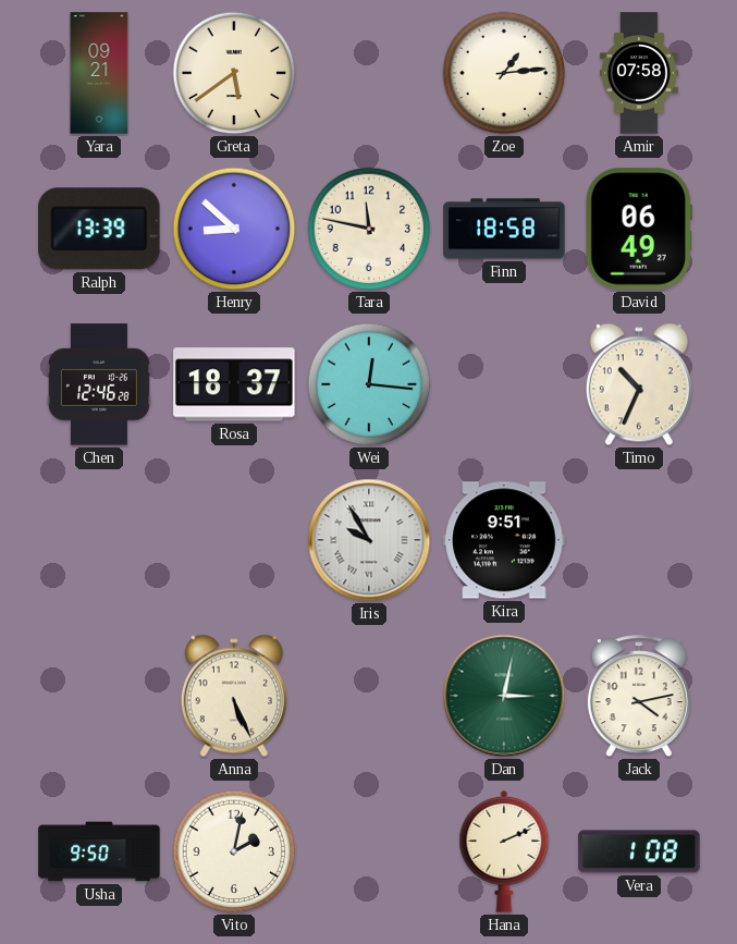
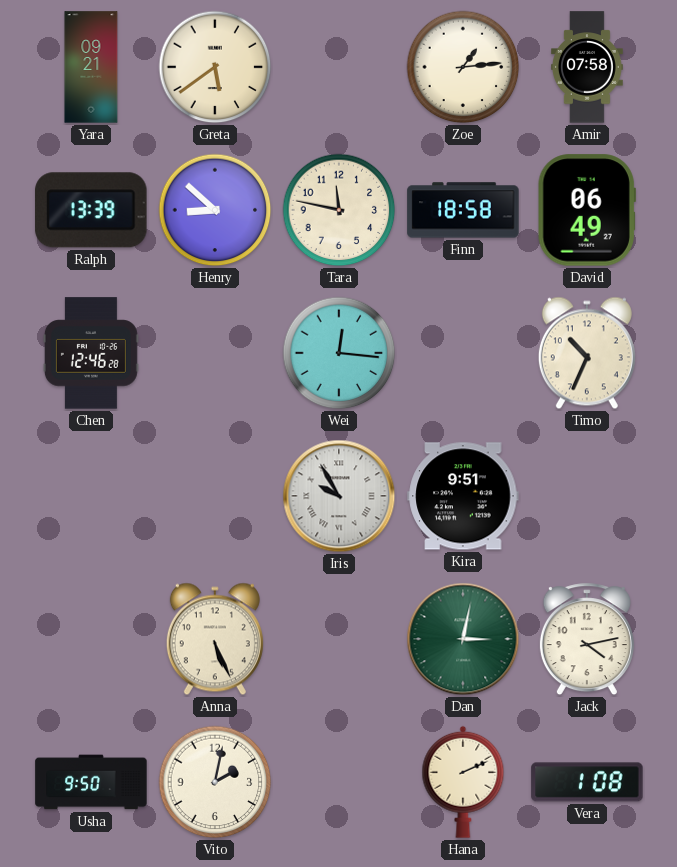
Rosa: 18:37 -> none
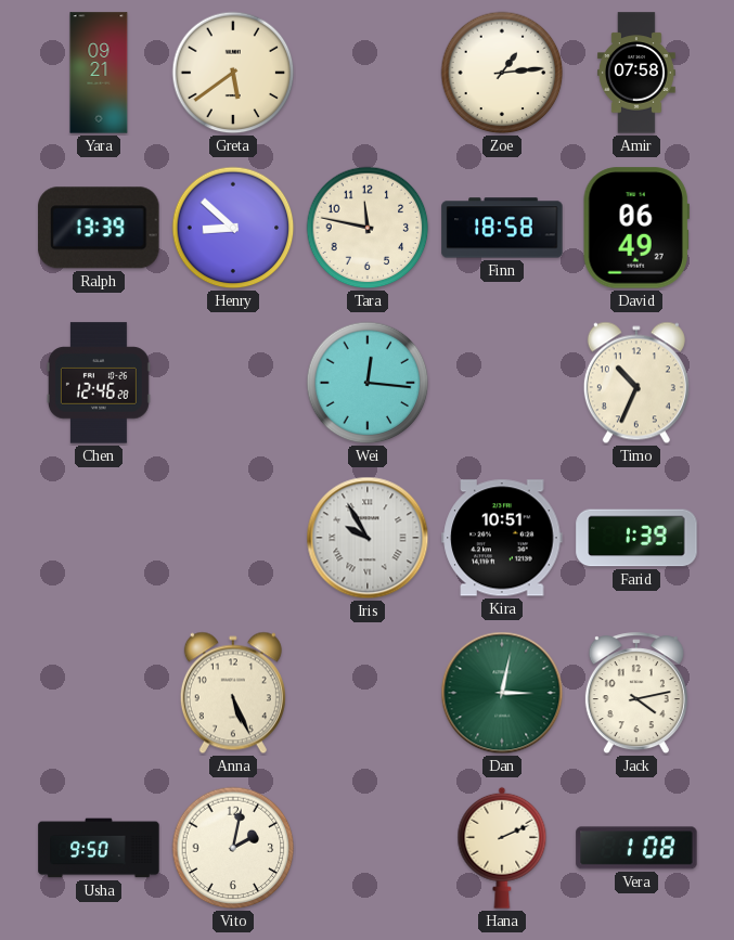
Kira: 9:51 -> 10:51
Farid: none -> 1:39
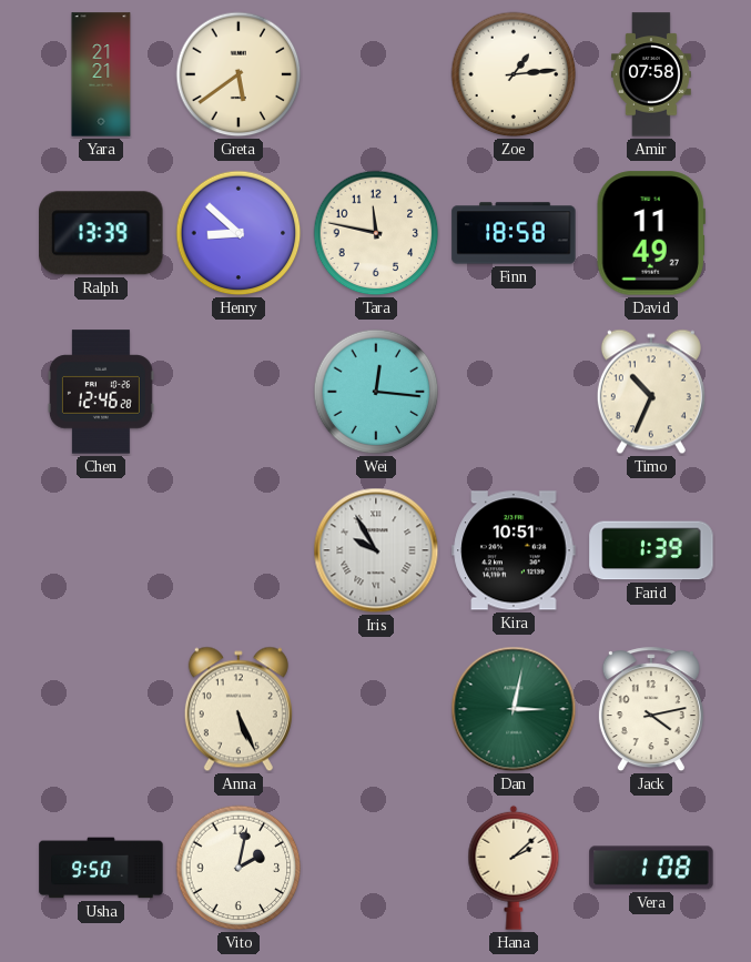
Yara: 09:21 -> 21:21
David: 06:49 -> 11:49
Hana: 2:11 -> 2:08
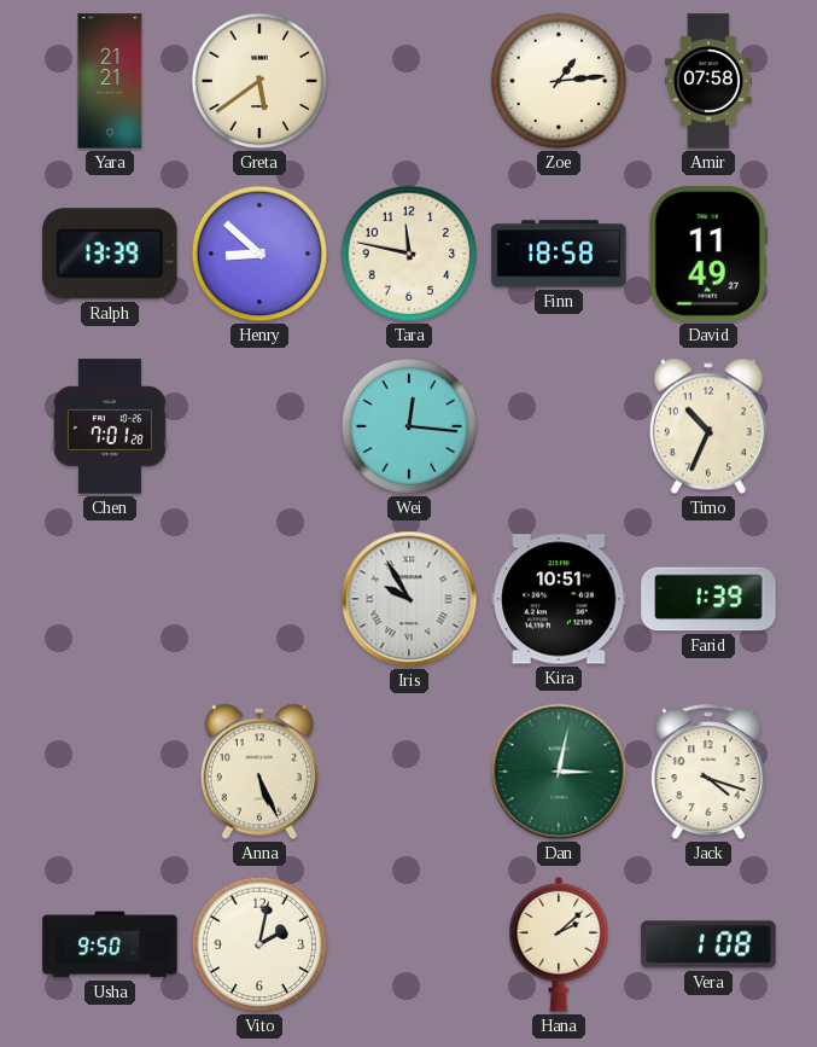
Chen: 12:46 -> 7:01
Jack: 4:13 -> 4:18
